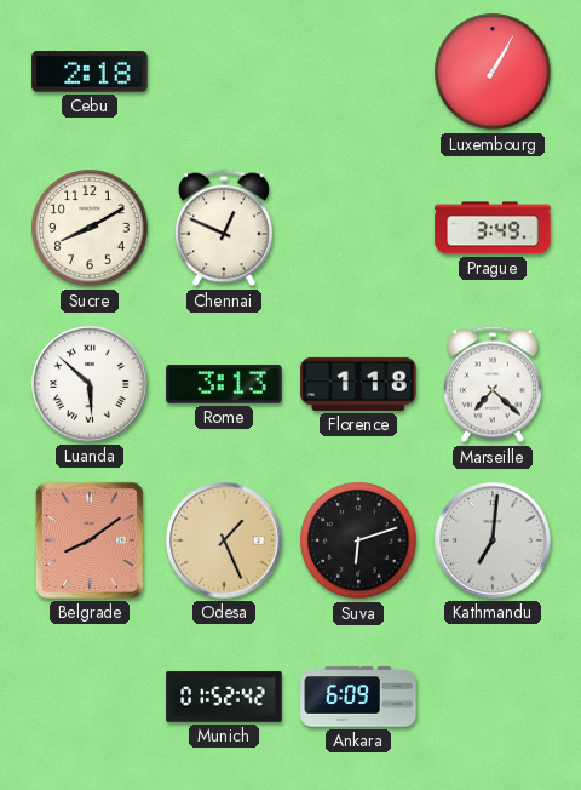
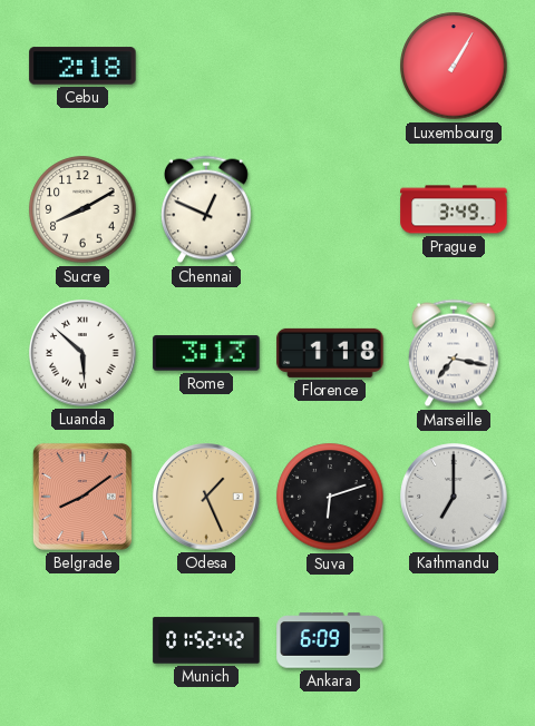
Marseille: 7:22 -> 7:17
Kathmandu: 7:01 -> 7:00
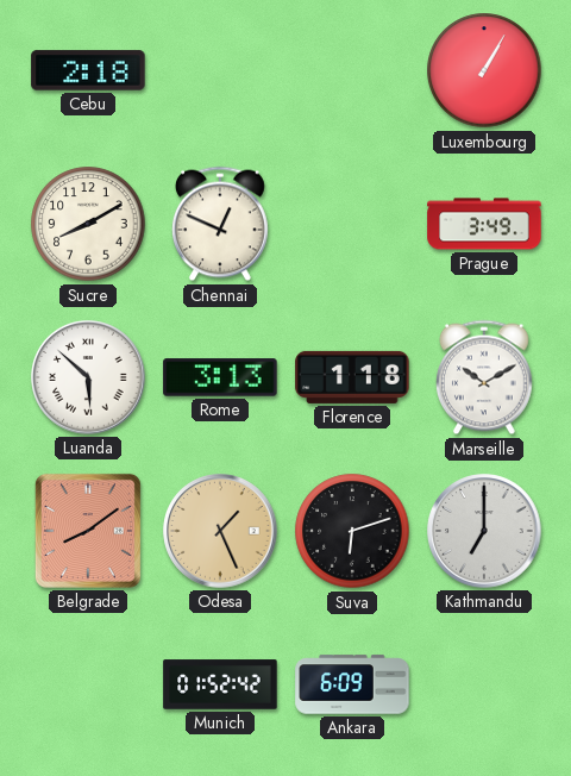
Marseille: 7:17 -> 10:10
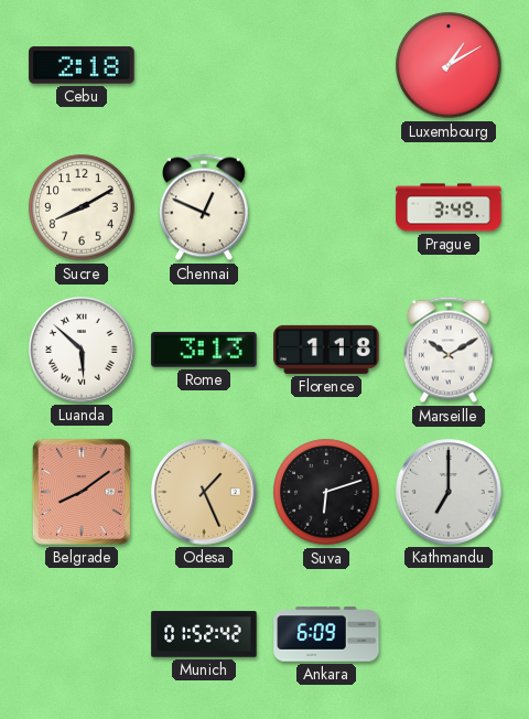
Luxembourg: 1:05 -> 1:10
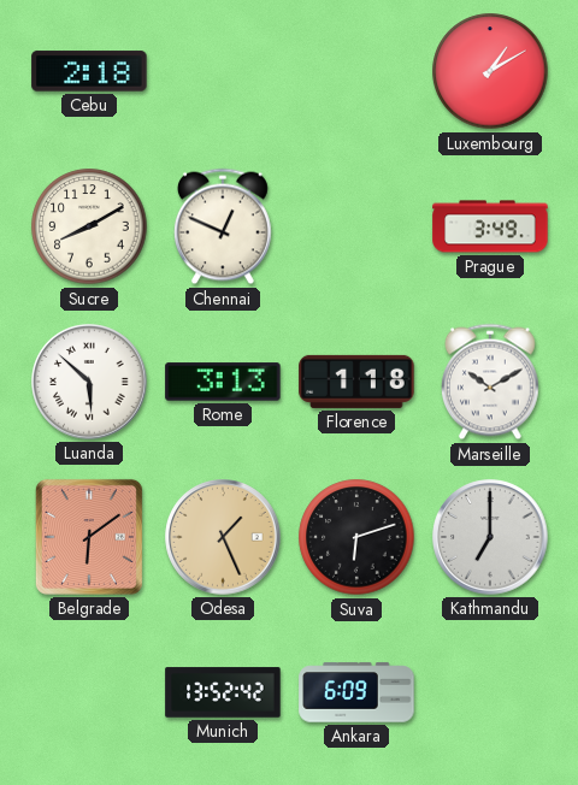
Belgrade: 8:09 -> 6:09
Munich: 01:52 -> 13:52
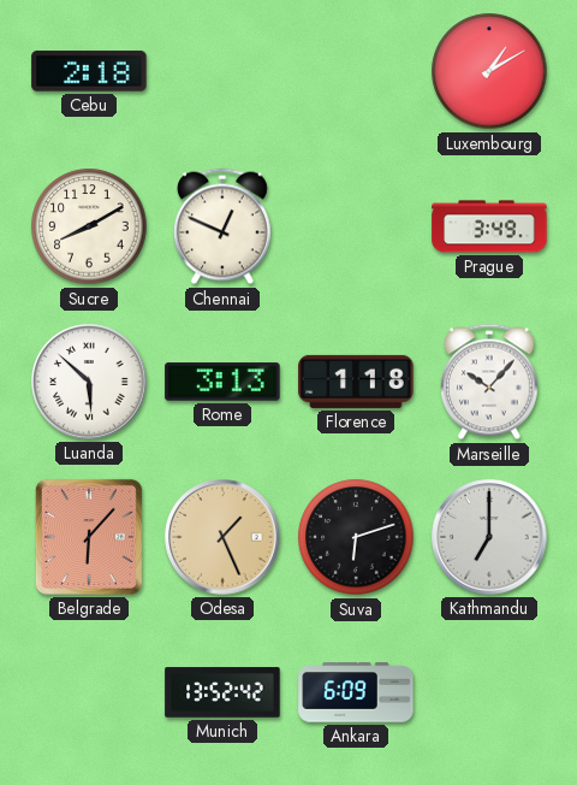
Marseille: 10:10 -> 10:07
Belgrade: 6:09 -> 6:07
